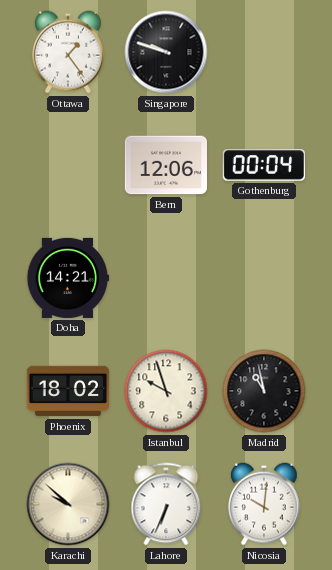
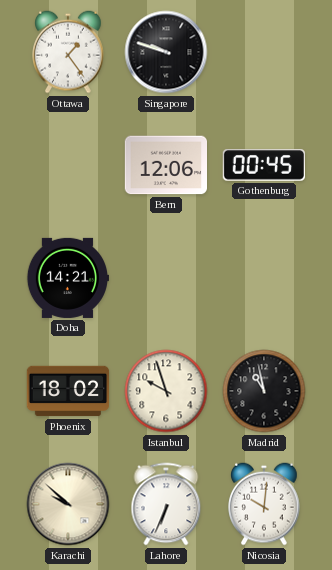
Gothenburg: 00:04 -> 00:45
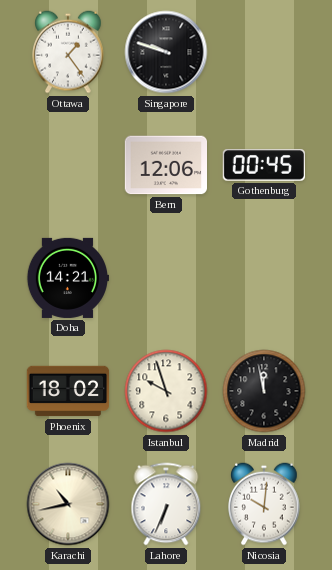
Madrid: 10:58 -> 11:58
Karachi: 9:52 -> 10:43
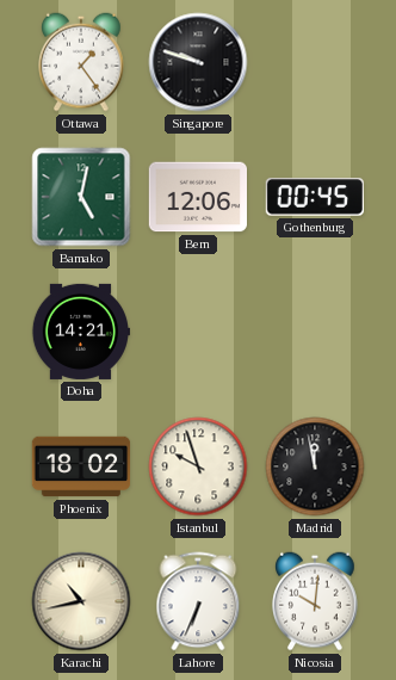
Bamako: none -> 5:02
